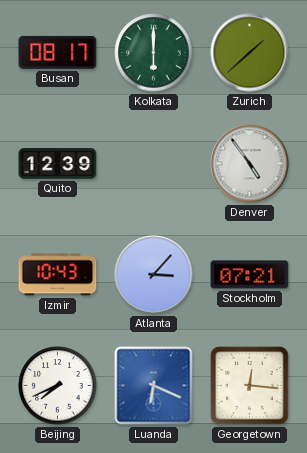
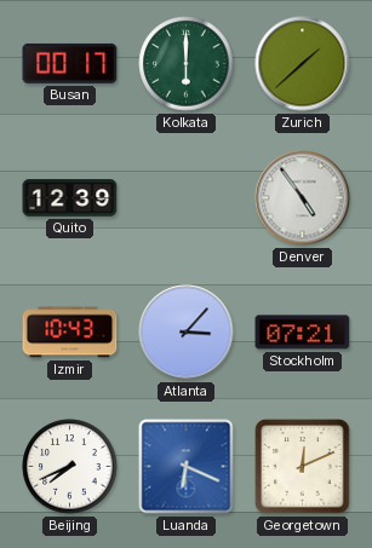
Busan: 08:17 -> 00:17
Georgetown: 12:16 -> 12:11
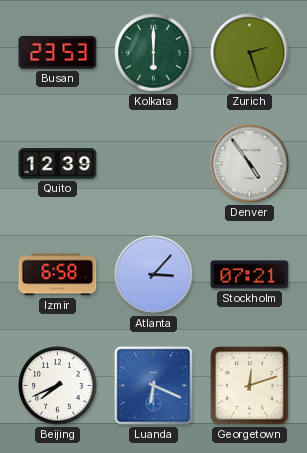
Busan: 00:17 -> 23:53
Zurich: 1:38 -> 2:27
Izmir: 10:43 -> 6:58
Georgetown: 12:11 -> 12:12
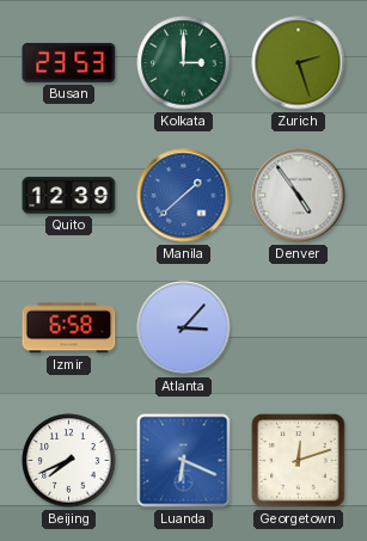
Kolkata: 6:00 -> 3:00
Manila: none -> 1:38
Stockholm: 07:21 -> none
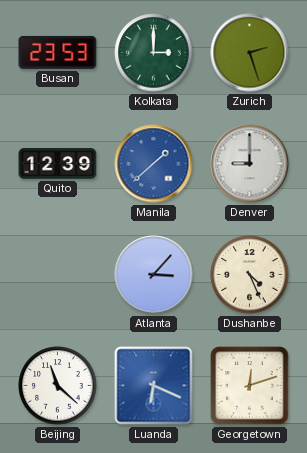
Denver: 4:54 -> 9:00
Izmir: 6:58 -> none
Dushanbe: none -> 4:26
Beijing: 7:41 -> 11:22
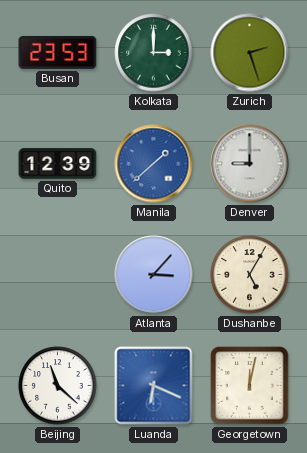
Dushanbe: 4:26 -> 5:05
Georgetown: 12:12 -> 12:02
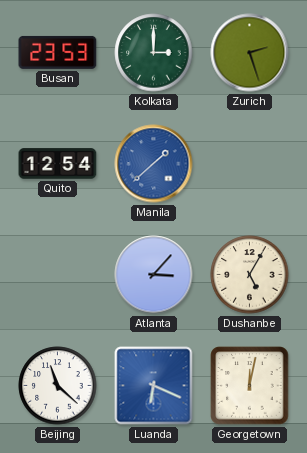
Quito: 12:39 -> 12:54
Denver: 9:00 -> none
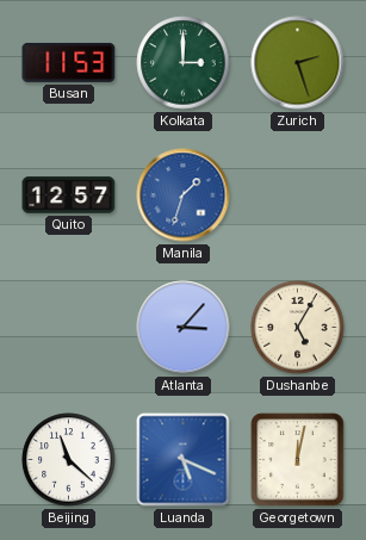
Busan: 23:53 -> 11:53
Quito: 12:54 -> 12:57
Manila: 1:38 -> 1:33
Luanda: 6:19 -> 5:19
